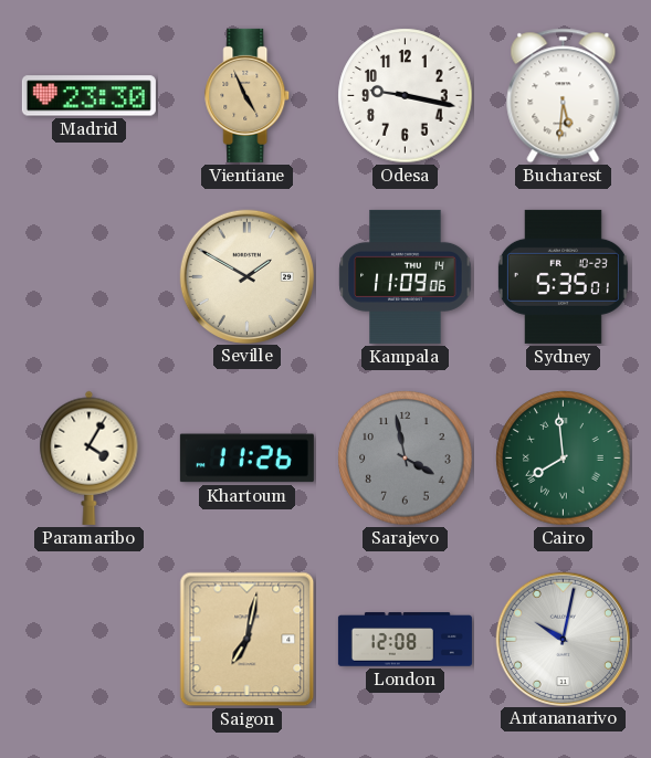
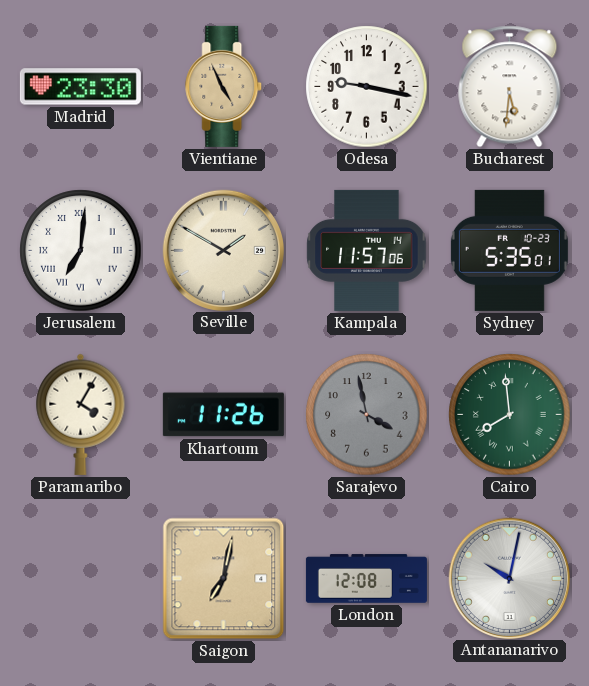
Jerusalem: none -> 7:01
Kampala: 11:09 -> 11:57
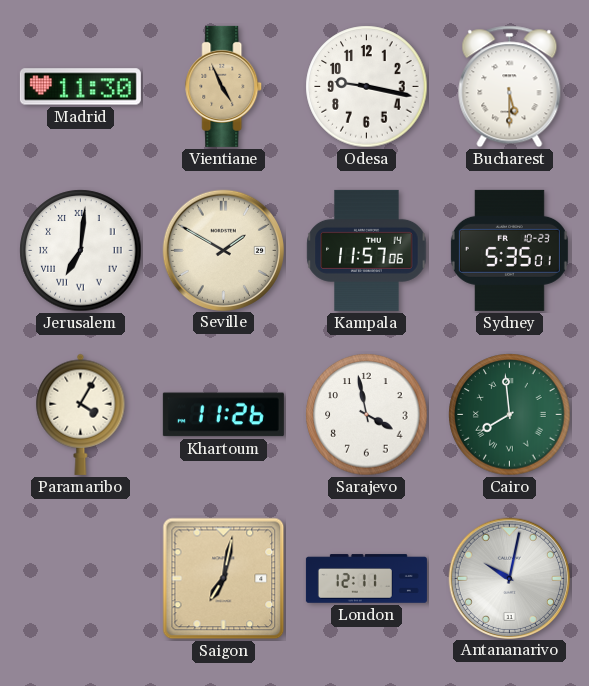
Madrid: 23:30 -> 11:30
Bucharest: 5:31 -> 5:30
Sarajevo dial: grey -> white
London: 12:08 -> 12:11
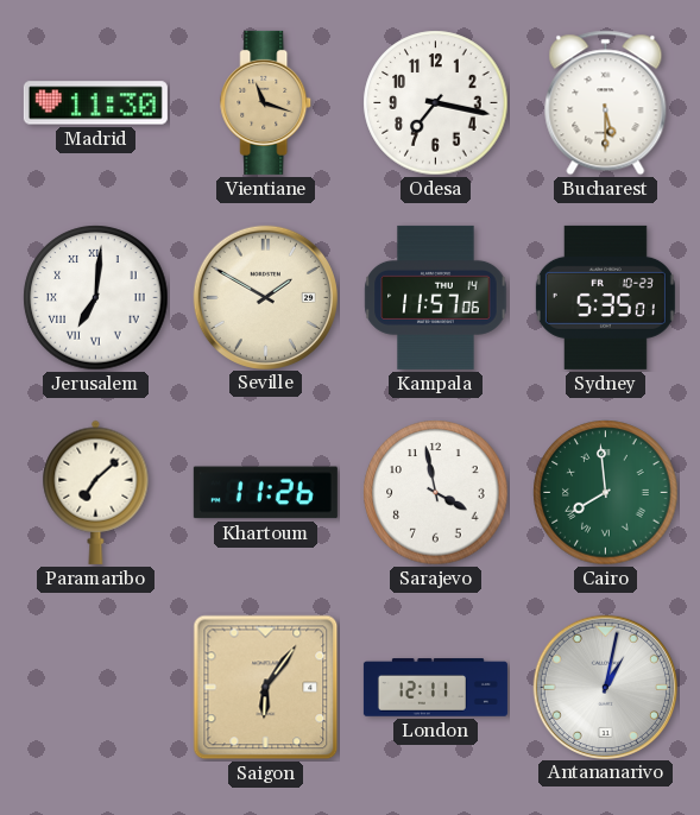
Vientiane: 4:56 -> 11:18
Odesa: 9:17 -> 7:17
Paramaribo: 4:05 -> 7:08
Saigon: 7:02 -> 6:06
Antananarivo: 10:02 -> 1:02
